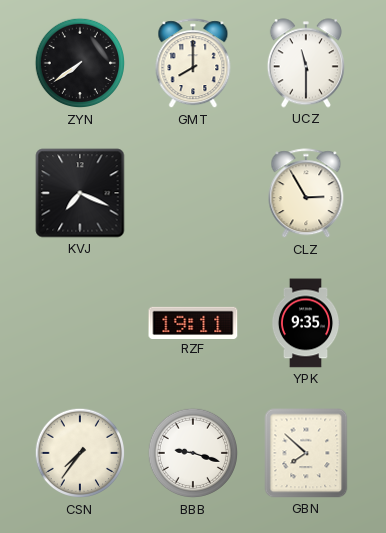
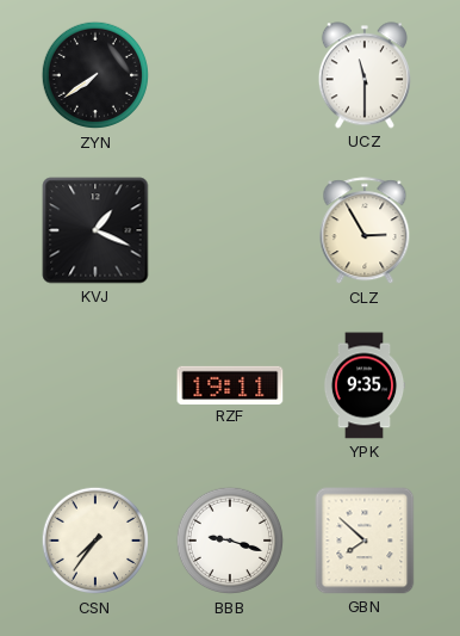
GMT: 8:00 -> none
KVJ: 7:19 -> 1:19
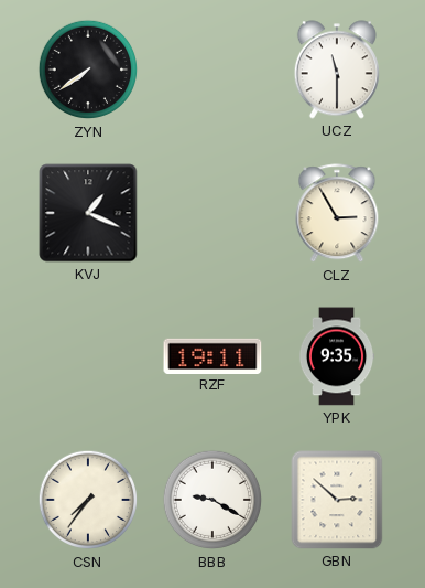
BBB: 9:18 -> 9:20
GBN: 7:52 -> 2:52
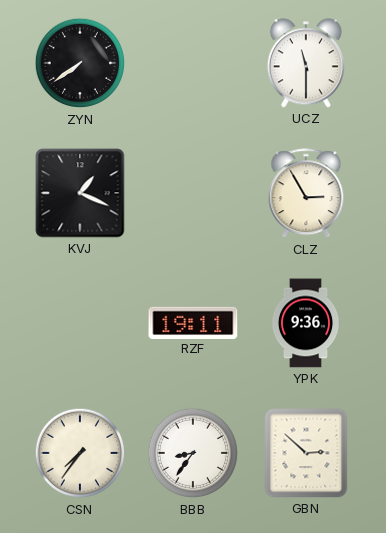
YPK: 9:35 -> 9:36
BBB: 9:20 -> 8:36
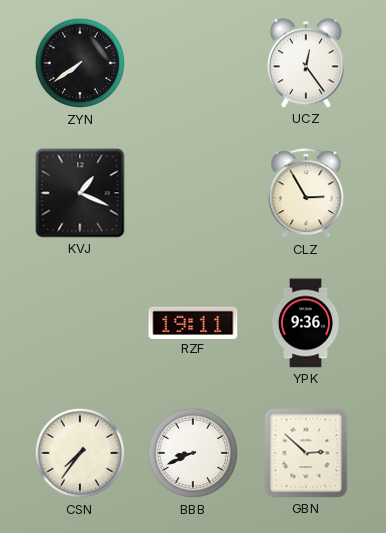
UCZ: 11:30 -> 12:24
BBB: 8:36 -> 8:41
